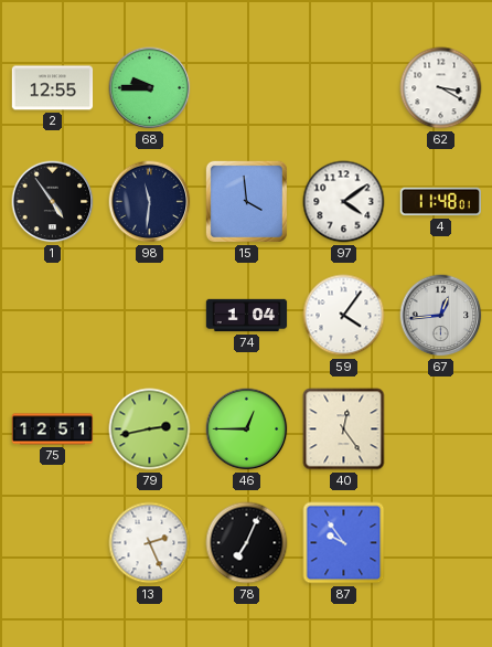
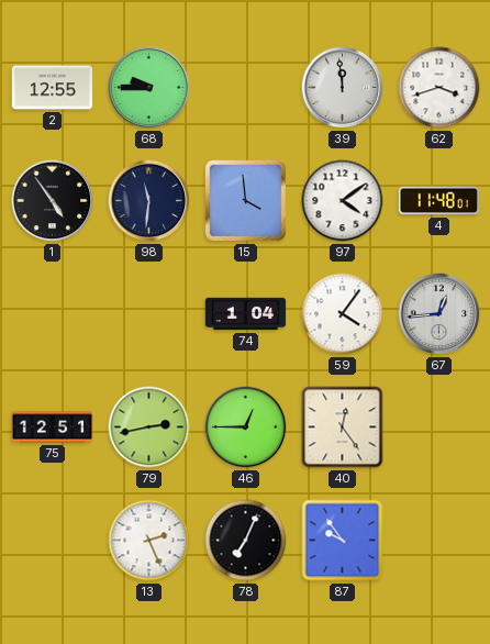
39: none -> 11:59
62: 3:20 -> 3:42
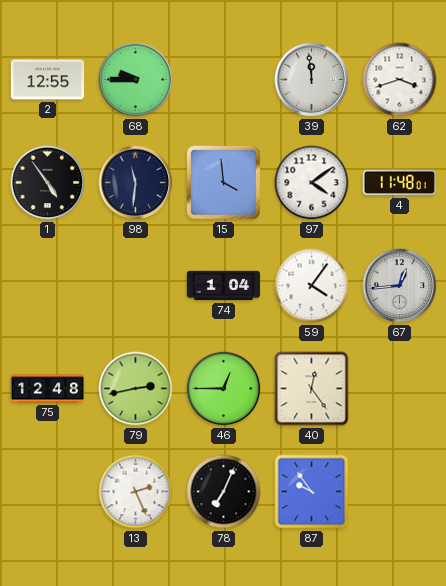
75: 12:51 -> 12:48
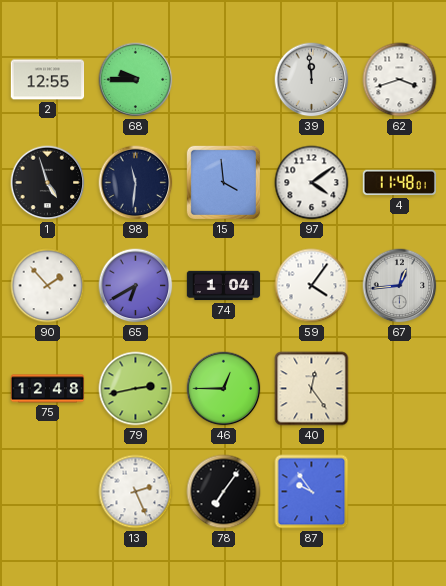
1: 4:54 -> 4:57
90: none -> 1:53
65: none -> 6:40
78: 7:04 -> 7:06
